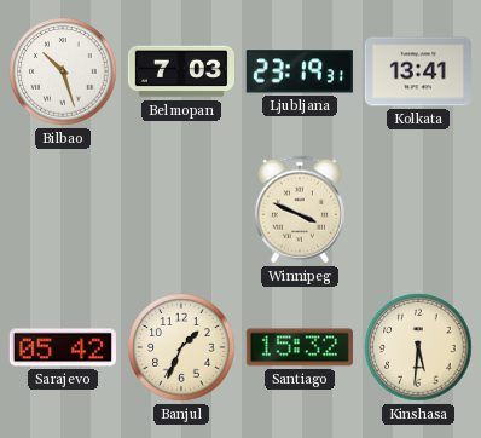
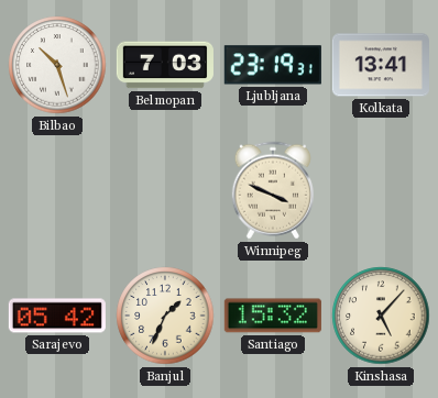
Kinshasa: 5:31 -> 5:07
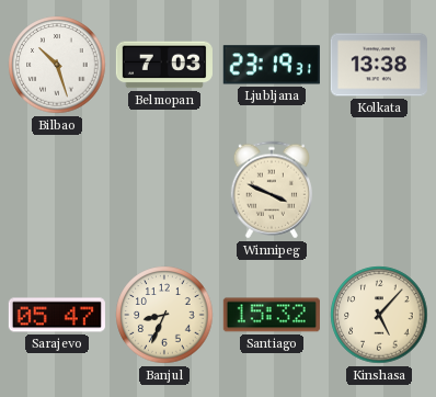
Kolkata: 13:41 -> 13:38
Sarajevo: 05:42 -> 05:47
Banjul: 1:34 -> 8:34
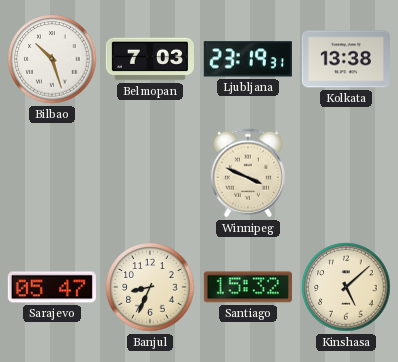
Kinshasa: 5:07 -> 5:08
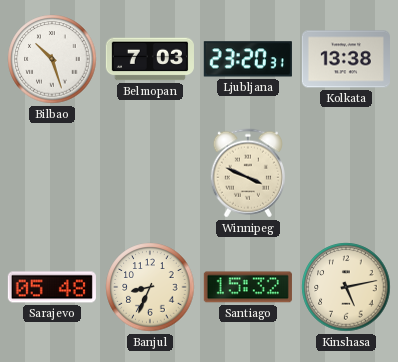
Ljubljana: 23:19 -> 23:20
Sarajevo: 05:47 -> 05:48
Kinshasa: 5:08 -> 5:13
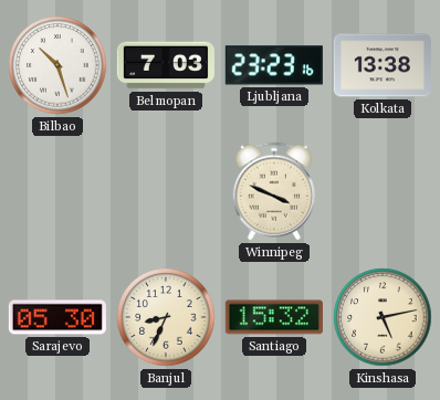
Ljubljana: 23:20 -> 23:23
Sarajevo: 05:48 -> 05:30
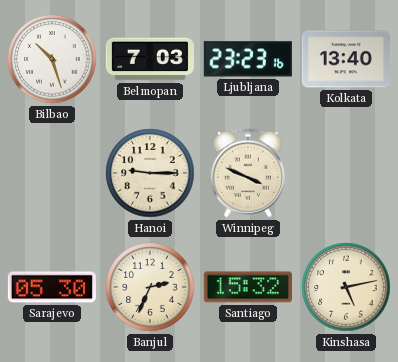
Kolkata: 13:38 -> 13:40
Hanoi: none -> 9:15
Banjul: 8:34 -> 2:34
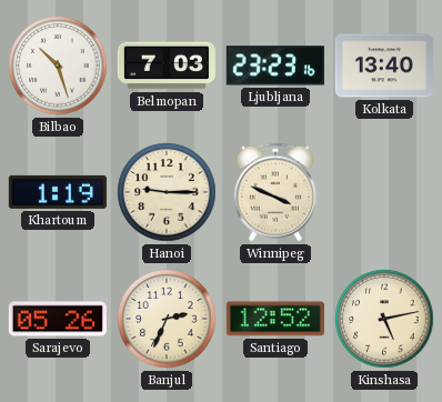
Khartoum: none -> 1:19
Sarajevo: 05:30 -> 05:26
Santiago: 15:32 -> 12:52
